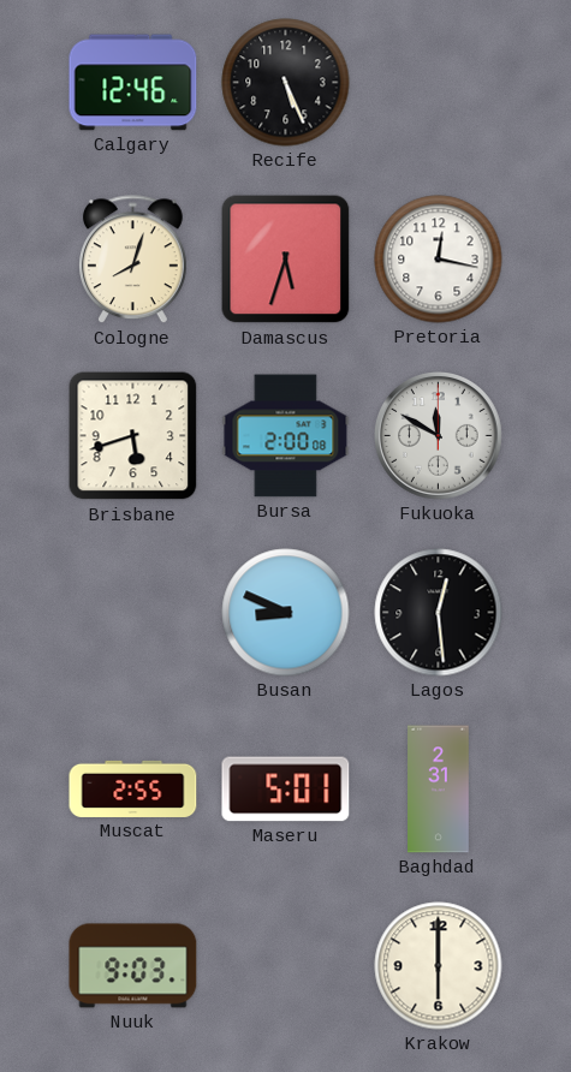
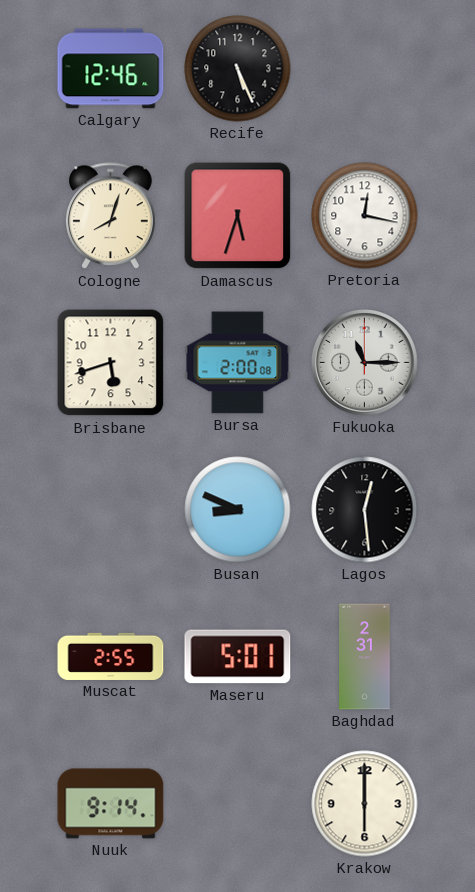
Fukuoka: 11:50 -> 11:15
Nuuk: 9:03 -> 9:14
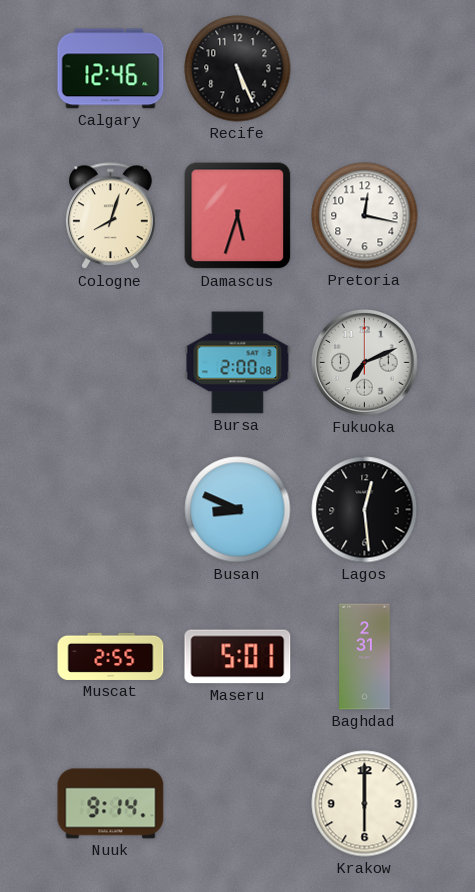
Brisbane: 5:42 -> none
Fukuoka: 11:15 -> 7:11
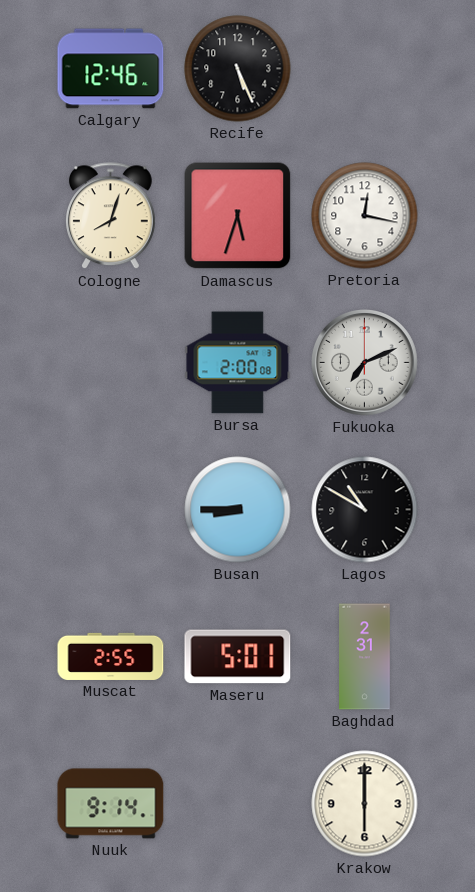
Busan: 8:49 -> 8:45
Lagos: 12:29 -> 10:50
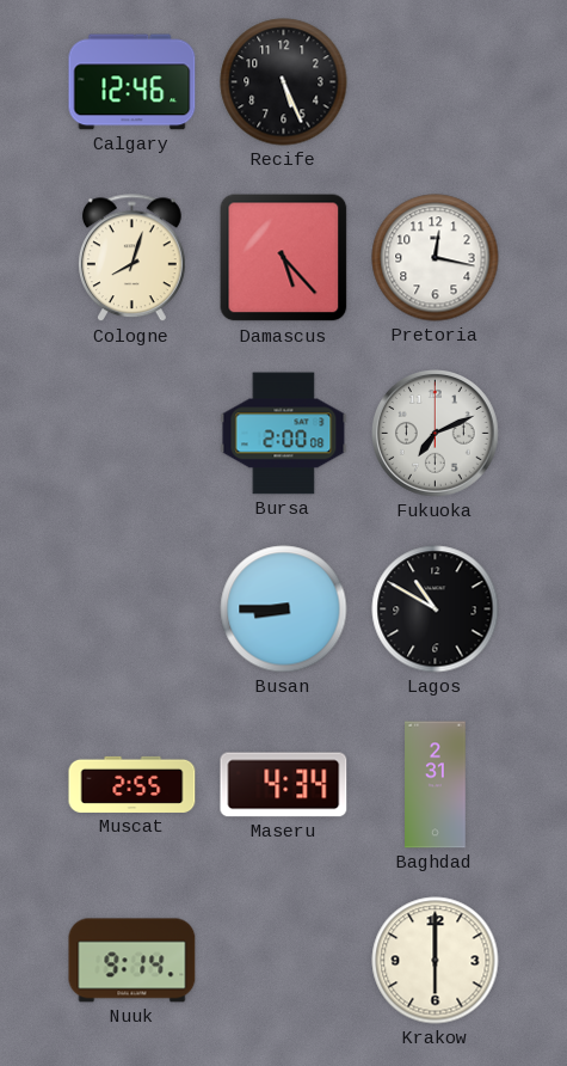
Damascus: 5:33 -> 5:23
Maseru: 5:01 -> 4:34
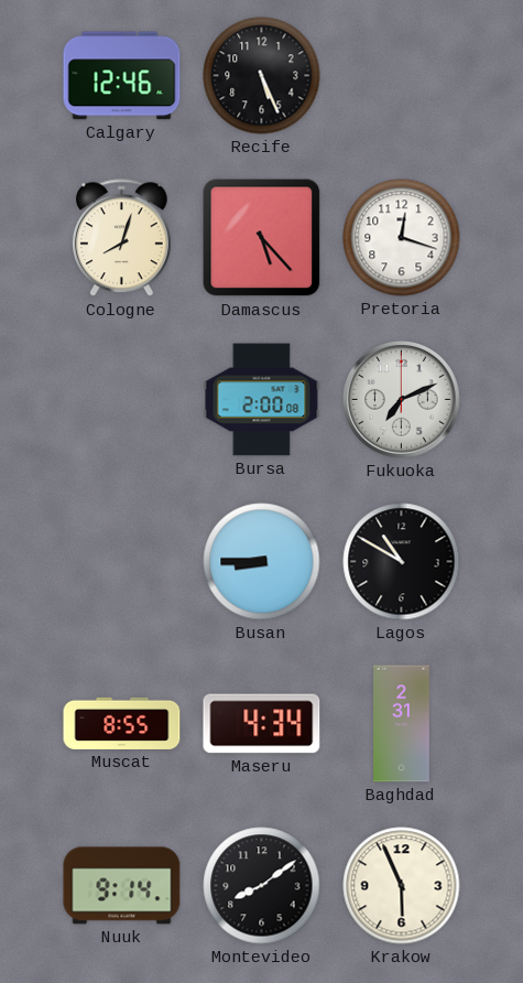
Pretoria: 12:17 -> 12:18
Muscat: 2:55 -> 8:55
Montevideo: none -> 8:09
Krakow: 6:00 -> 5:56
